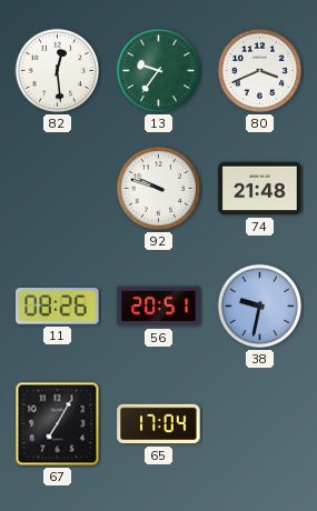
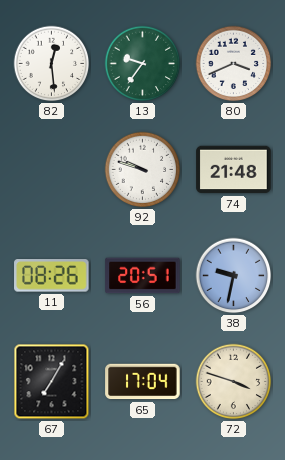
72: none -> 3:48
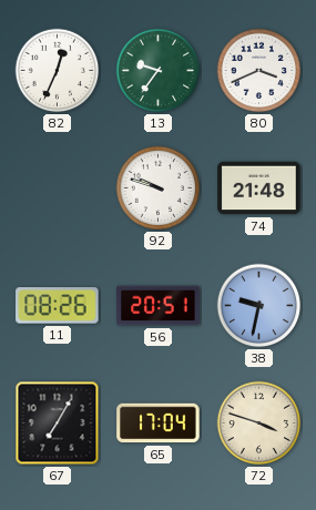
82: 12:29 -> 12:34
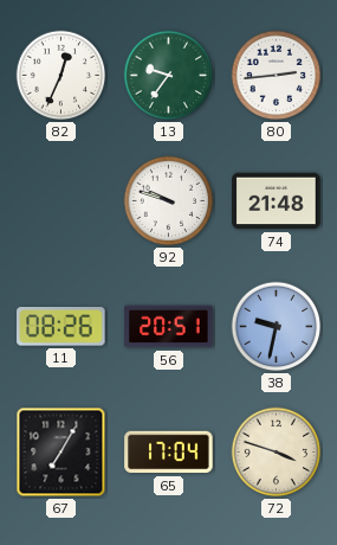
80: 3:41 -> 2:44
